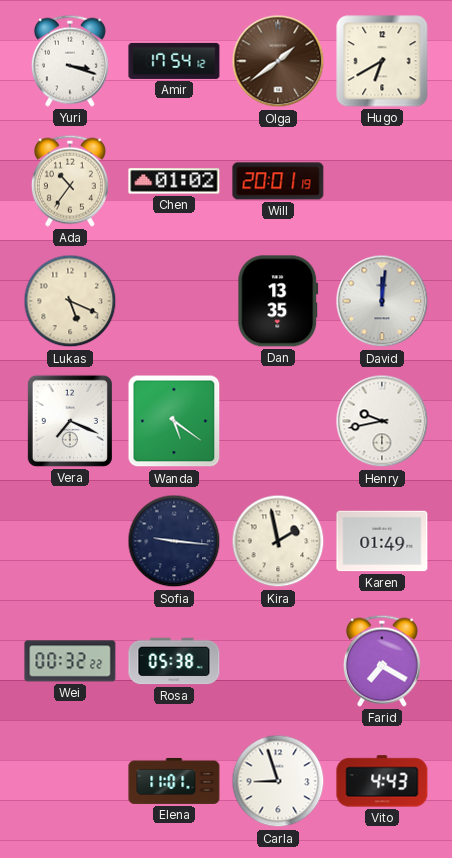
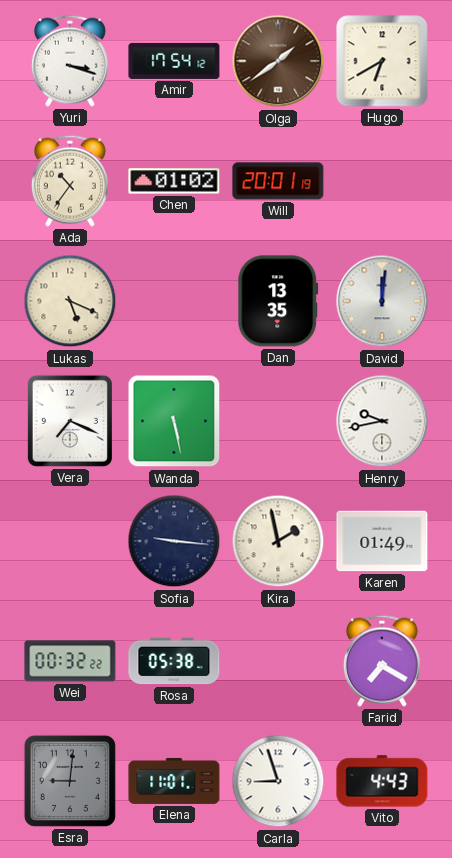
Wanda: 5:21 -> 5:28
Esra: none -> 9:01
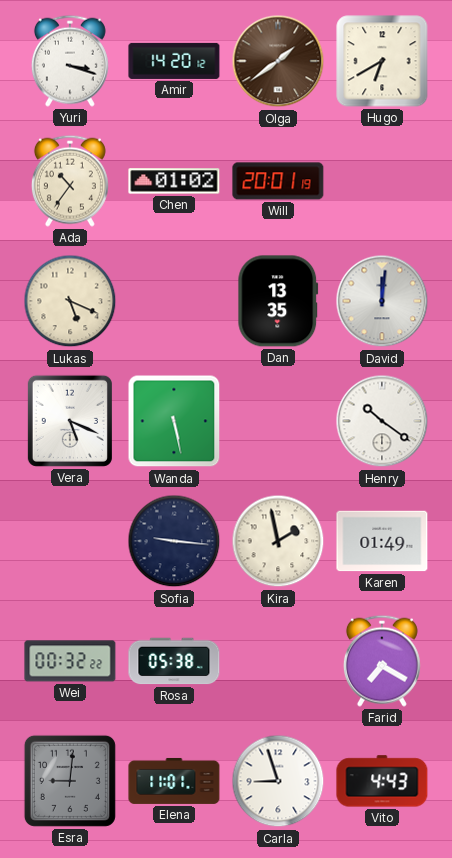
Amir: 17:54 -> 14:20
Vera: 7:19 -> 5:19
Henry: 9:43 -> 10:21
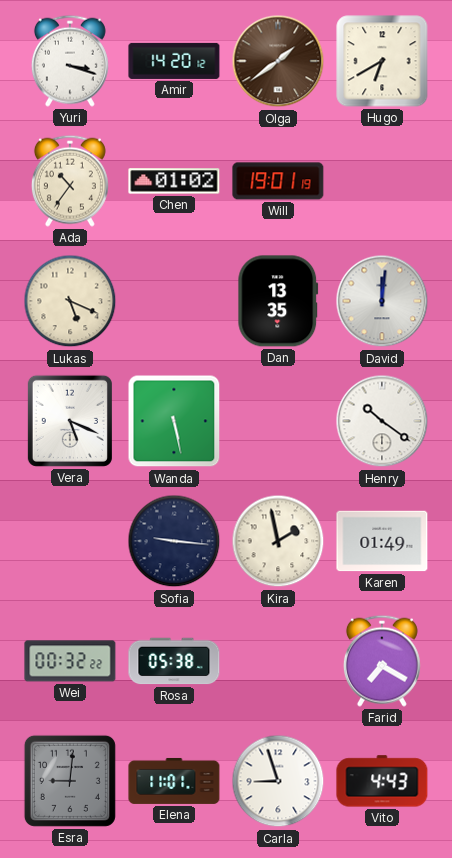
Will: 20:01 -> 19:01
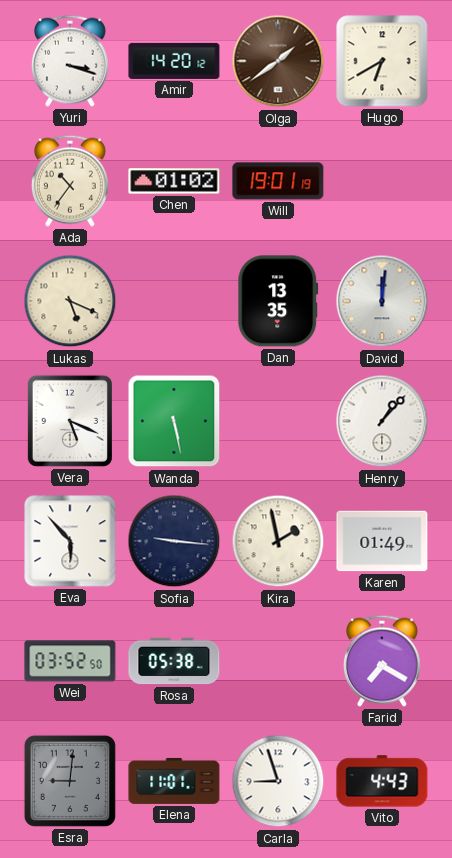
Henry: 10:21 -> 1:07
Eva: none -> 5:53
Wei: 00:32 -> 03:52
